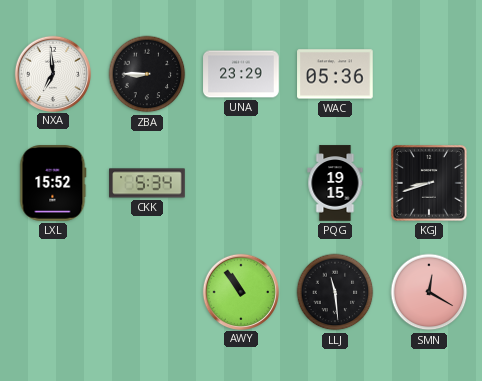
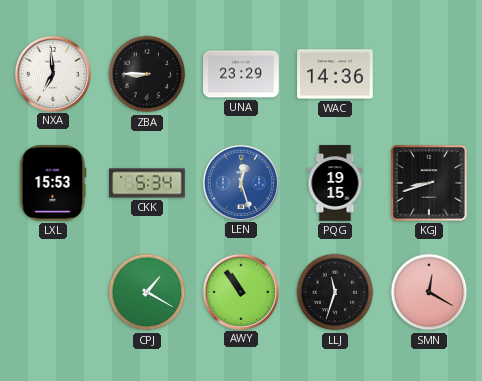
WAC: 05:36 -> 14:36
LXL: 15:52 -> 15:53
LEN: none -> 12:27
CPJ: none -> 1:20
LLJ: 11:29 -> 11:33
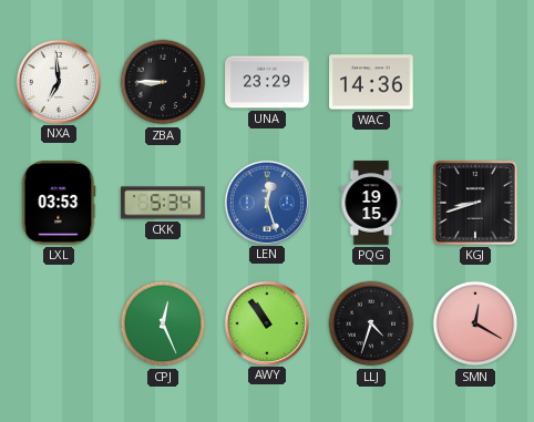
LXL: 15:53 -> 03:53
CPJ: 1:20 -> 12:26
LLJ: 11:33 -> 4:33
